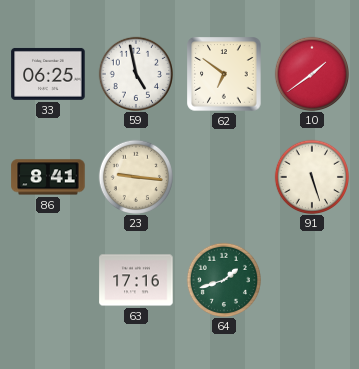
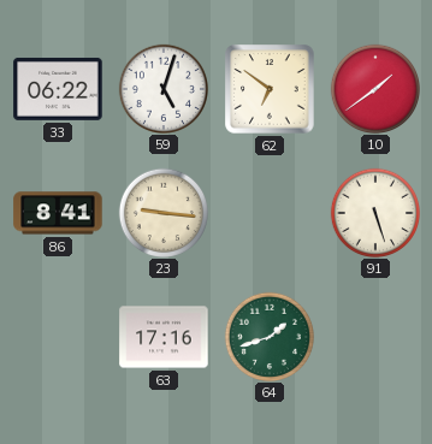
33: 06:25 -> 06:22
59: 4:58 -> 5:03
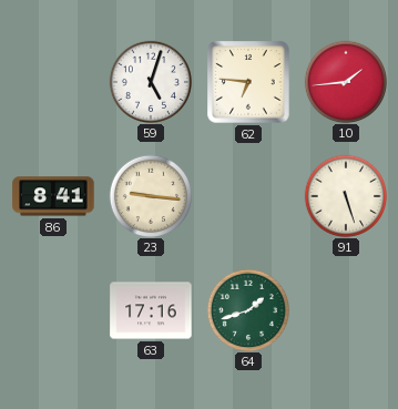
33: 06:22 -> none
62: 6:51 -> 6:46
10: 1:39 -> 1:44
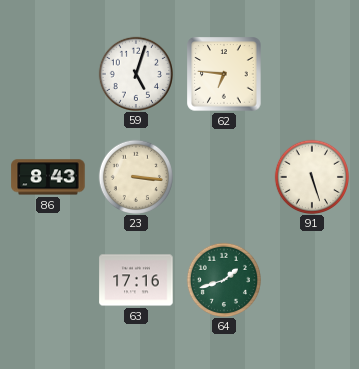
10: 1:44 -> none
86: 8:41 -> 8:43
23: 9:16 -> 3:16
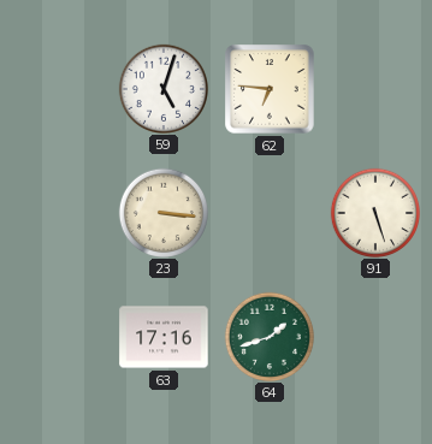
86: 8:43 -> none
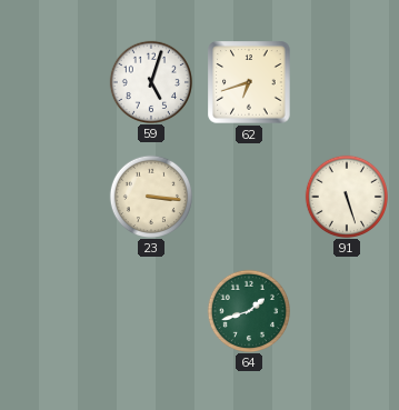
62: 6:46 -> 6:42
63: 17:16 -> none
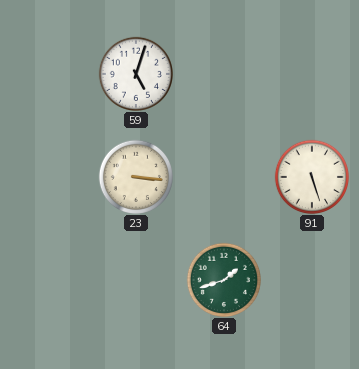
62: 6:42 -> none
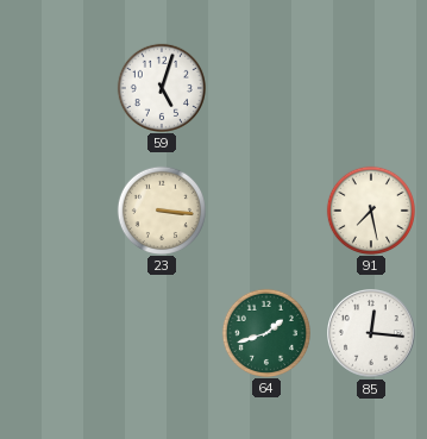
91: 5:27 -> 7:28
85: none -> 12:16
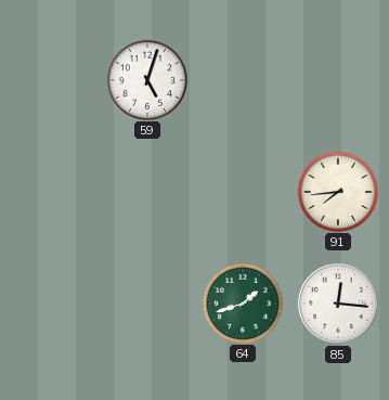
23: 3:16 -> none
91: 7:28 -> 7:44
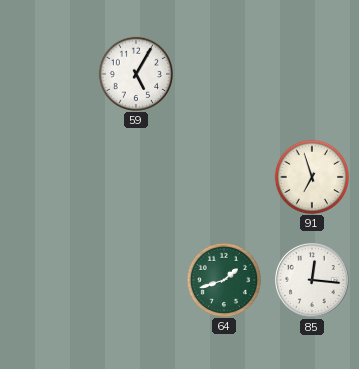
59: 5:03 -> 5:05
91: 7:44 -> 6:57
